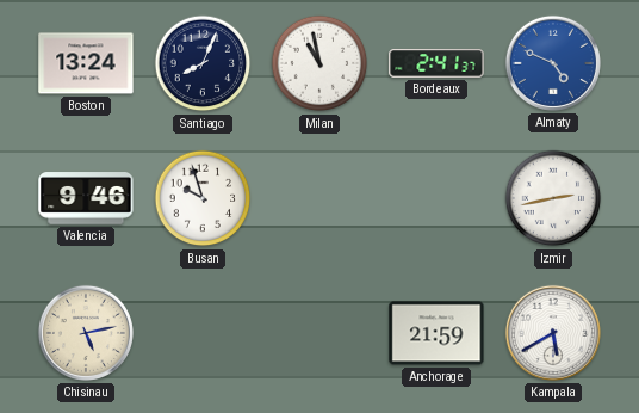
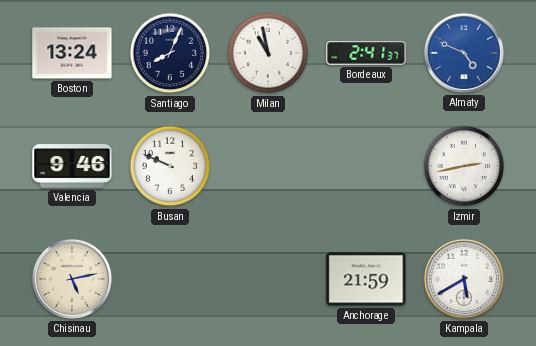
Busan: 9:57 -> 9:49
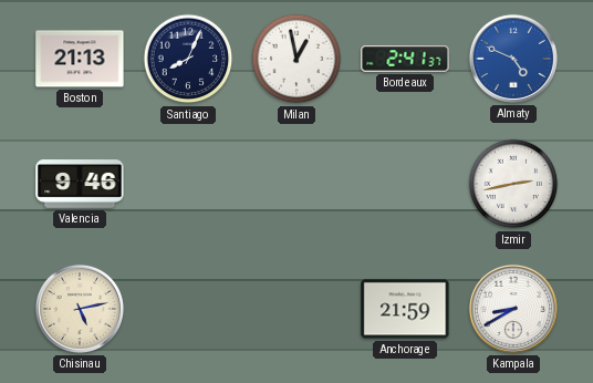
Boston: 13:24 -> 21:13
Milan: 10:58 -> 12:58
Busan: 9:49 -> none
Kampala: 5:40 -> 8:40
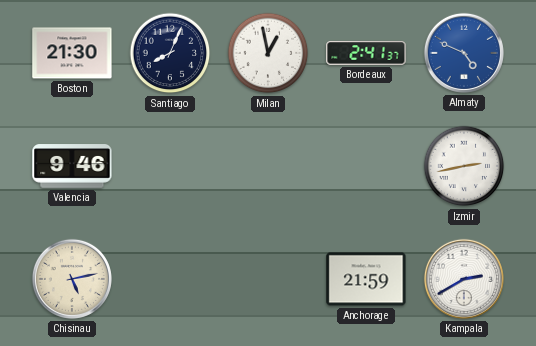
Boston: 21:13 -> 21:30
Kampala: 8:40 -> 2:40
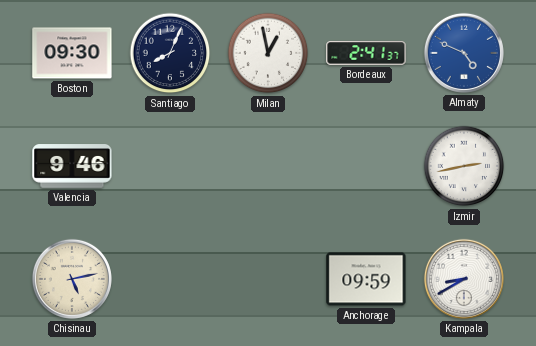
Boston: 21:30 -> 09:30
Anchorage: 21:59 -> 09:59
Kampala: 2:40 -> 8:40
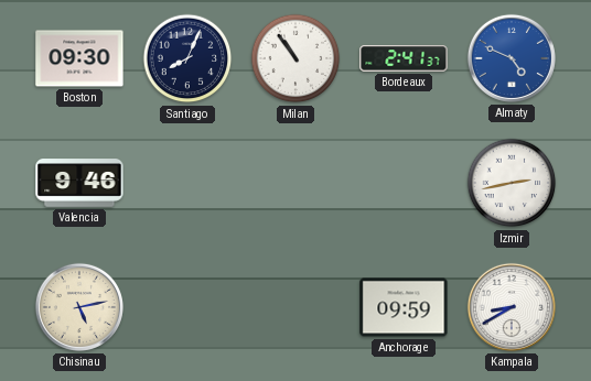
Milan: 12:58 -> 10:54
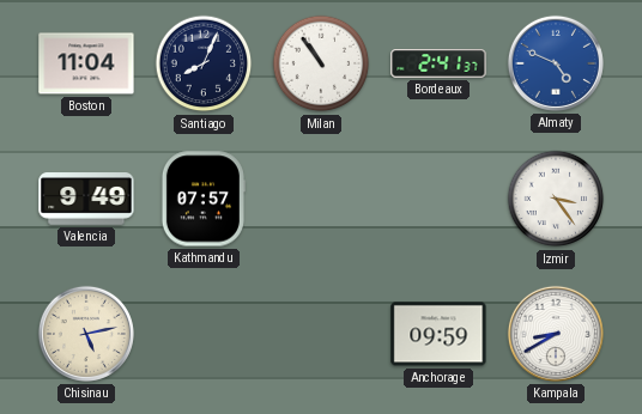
Boston: 09:30 -> 11:04
Valencia: 9:46 -> 9:49
Kathmandu: none -> 07:57
Izmir: 2:43 -> 3:24
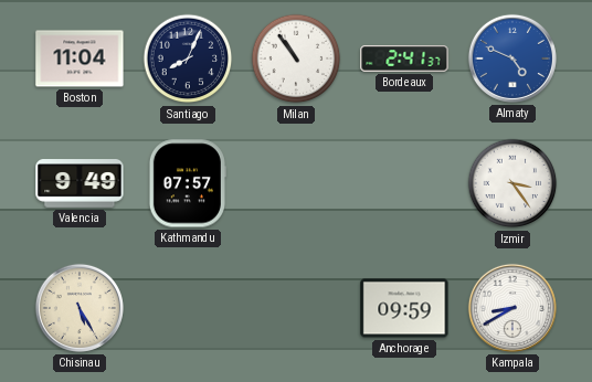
Chisinau: 5:13 -> 5:25
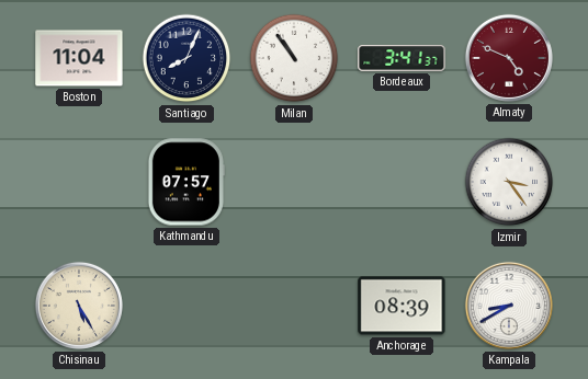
Bordeaux: 2:41 -> 3:41
Almaty dial: blue -> burgundy
Valencia: 9:49 -> none
Anchorage: 09:59 -> 08:39
